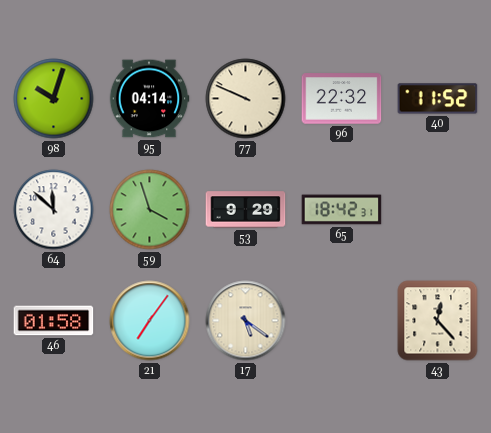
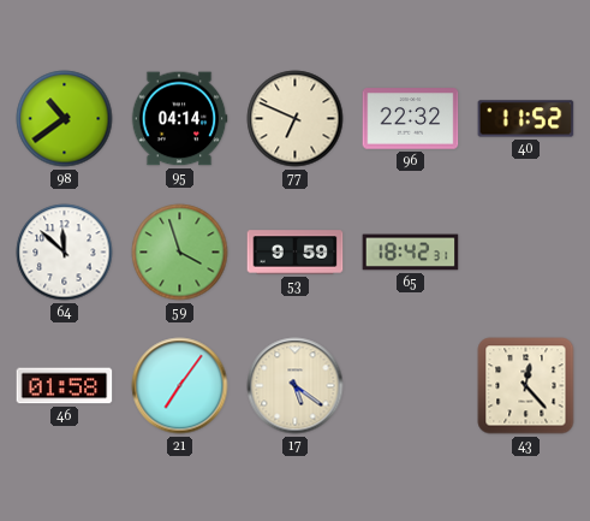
98: 10:03 -> 10:39
77: 9:49 -> 6:49
53: 9:29 -> 9:59
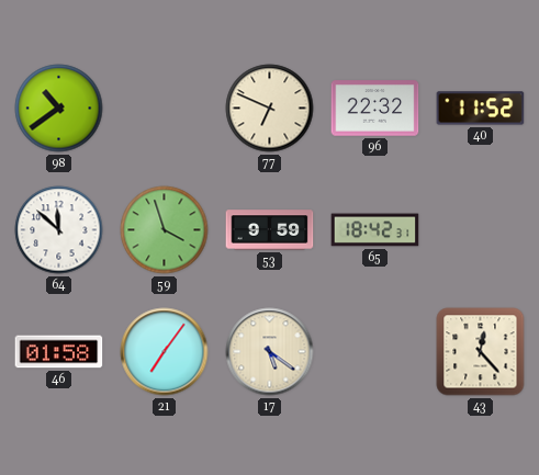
95: 04:14 -> none
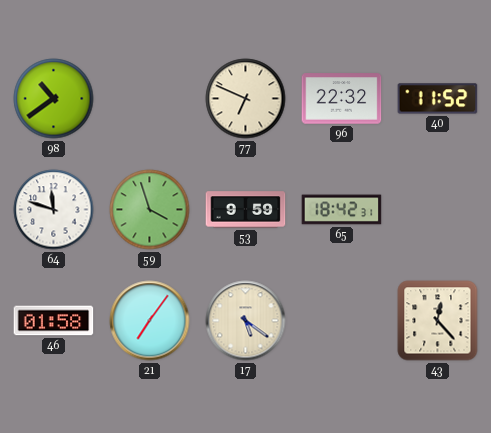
64: 11:52 -> 11:48
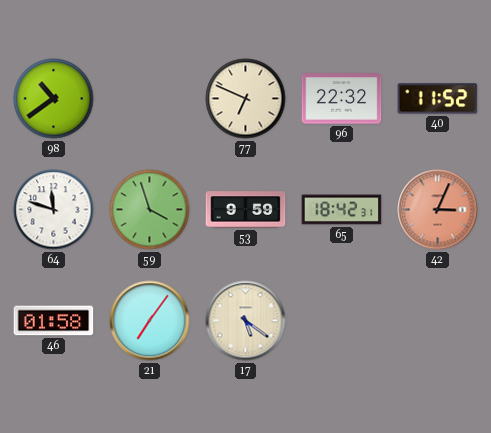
42: none -> 3:04
43: 12:23 -> none
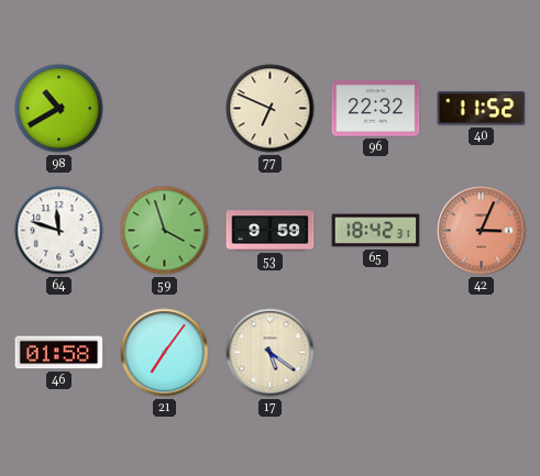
98: 10:39 -> 10:40
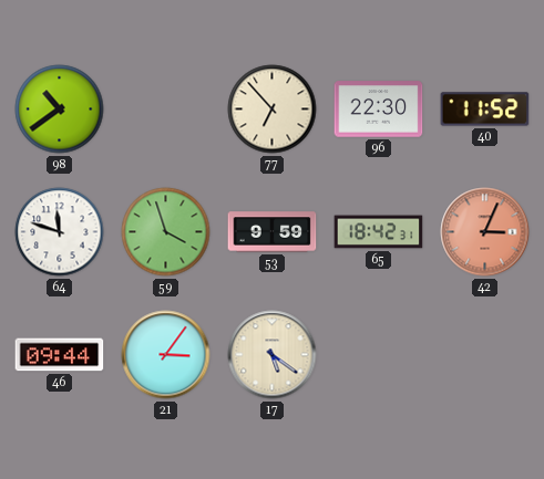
98: 10:40 -> 10:39
77: 6:49 -> 6:53
96: 22:32 -> 22:30
46: 01:58 -> 09:44
21: 7:06 -> 3:06
